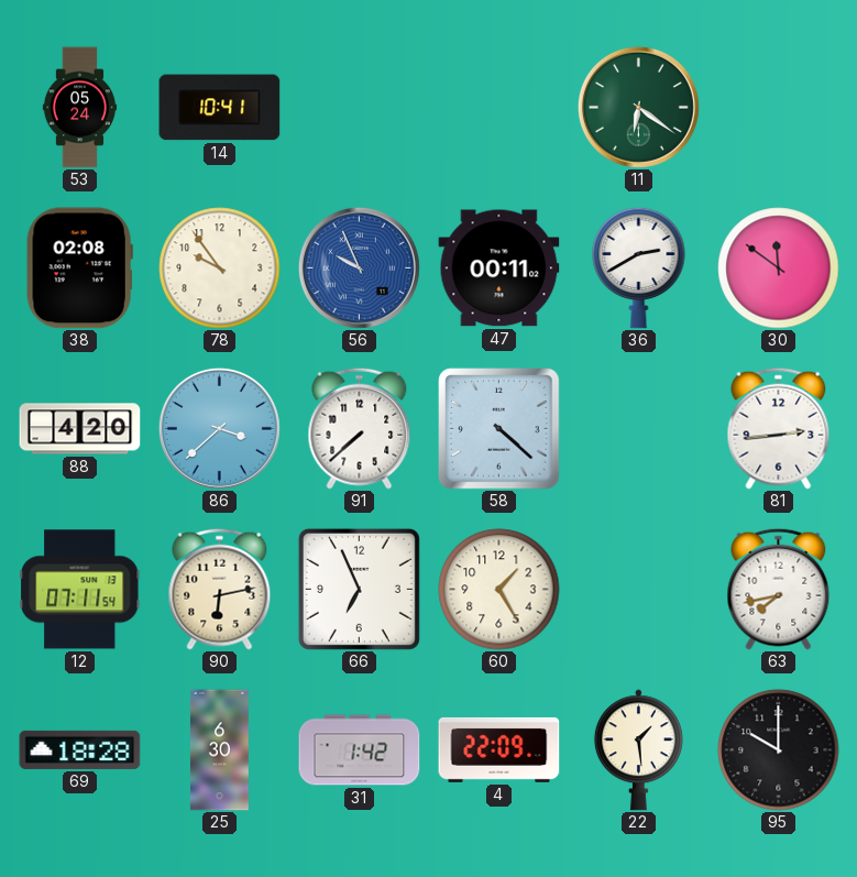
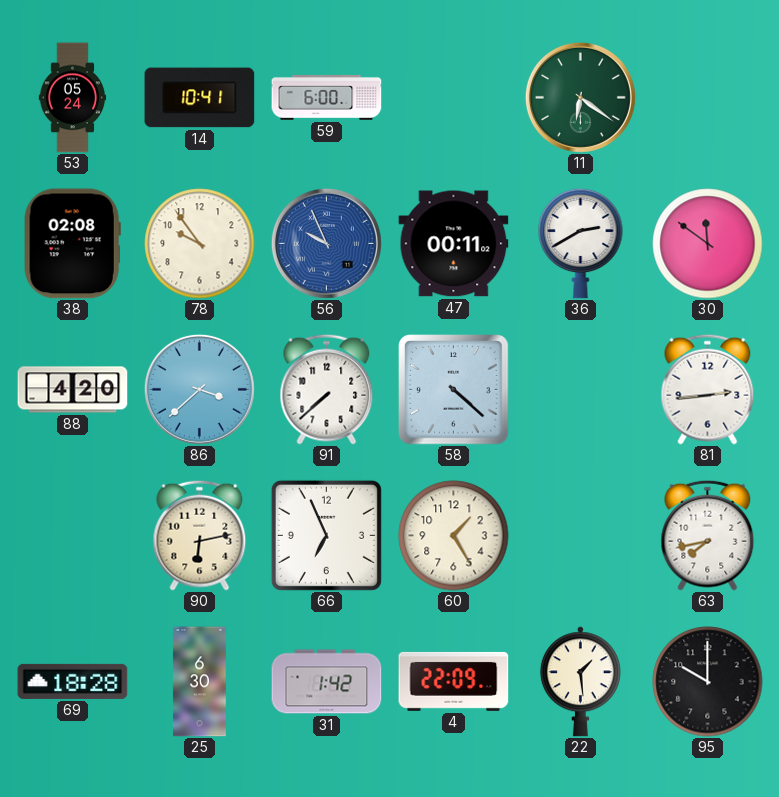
59: none -> 6:00
12: 07:11 -> none
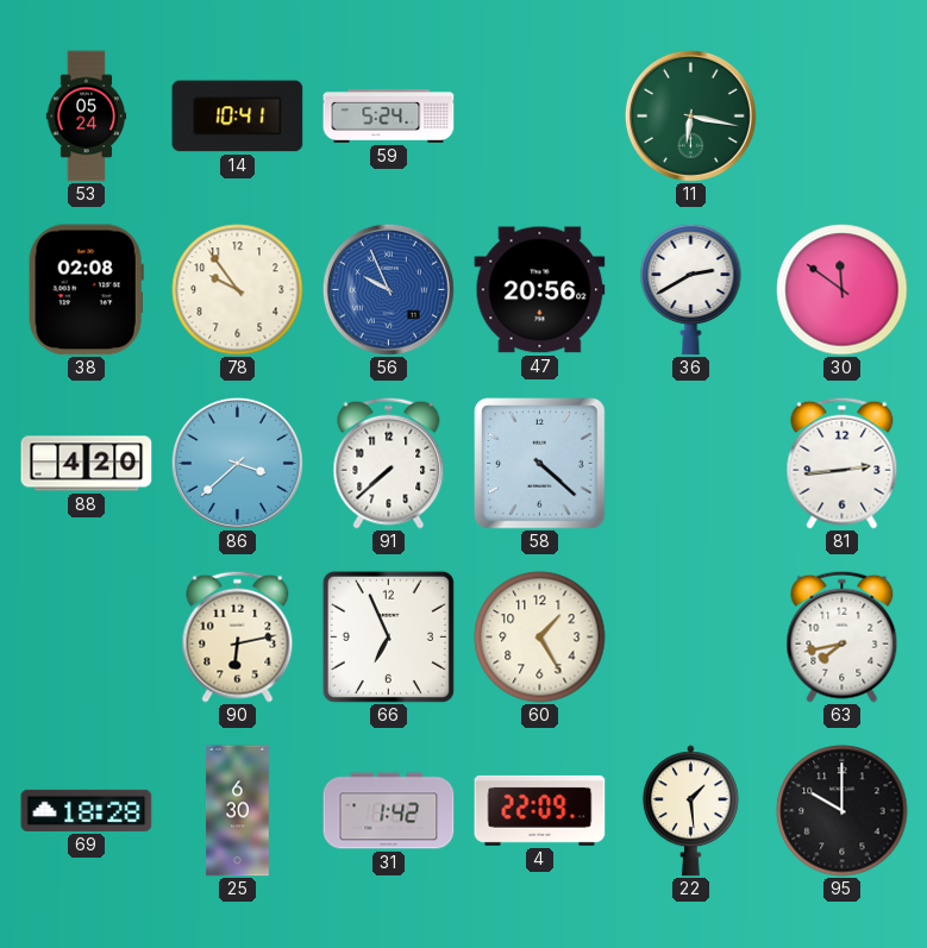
59: 6:00 -> 5:24
11: 6:21 -> 6:17
47: 00:11 -> 20:56
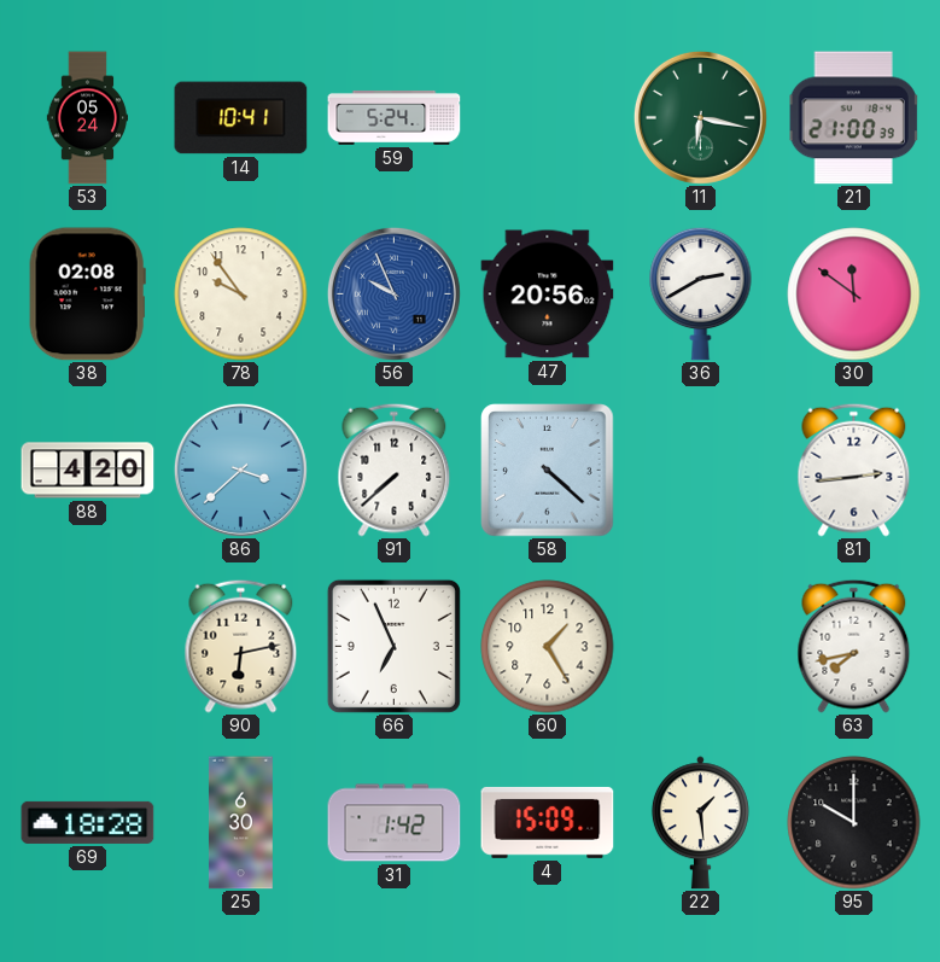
21: none -> 21:00
4: 22:09 -> 15:09
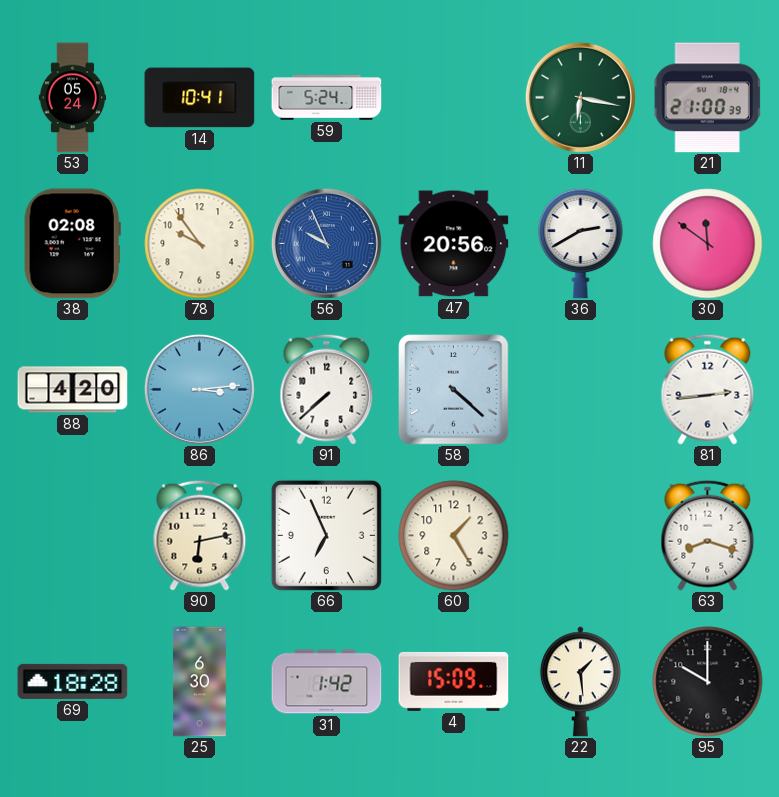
86: 3:38 -> 3:14
63: 7:43 -> 8:18
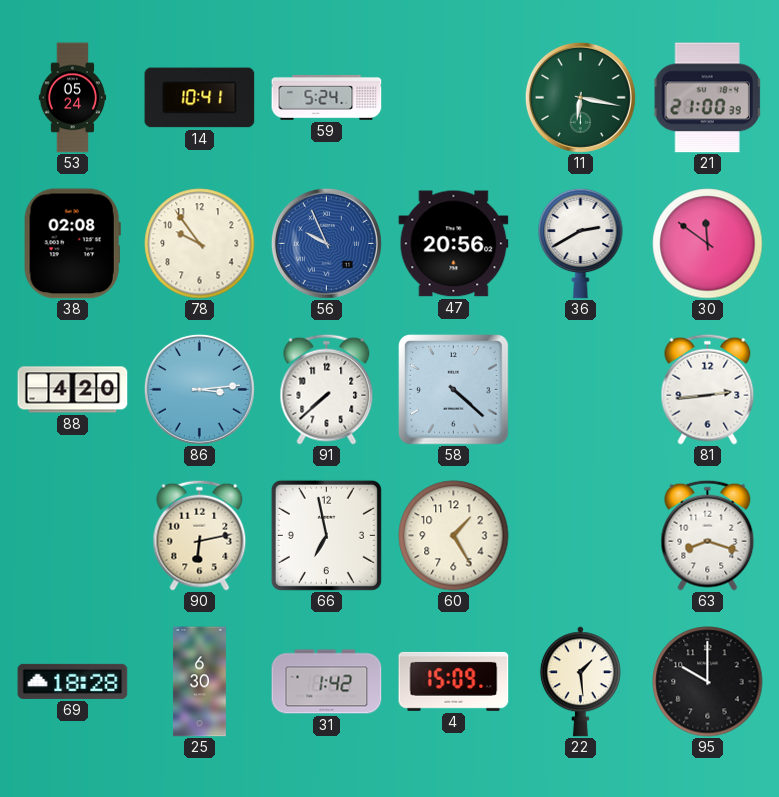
66: 6:56 -> 6:58
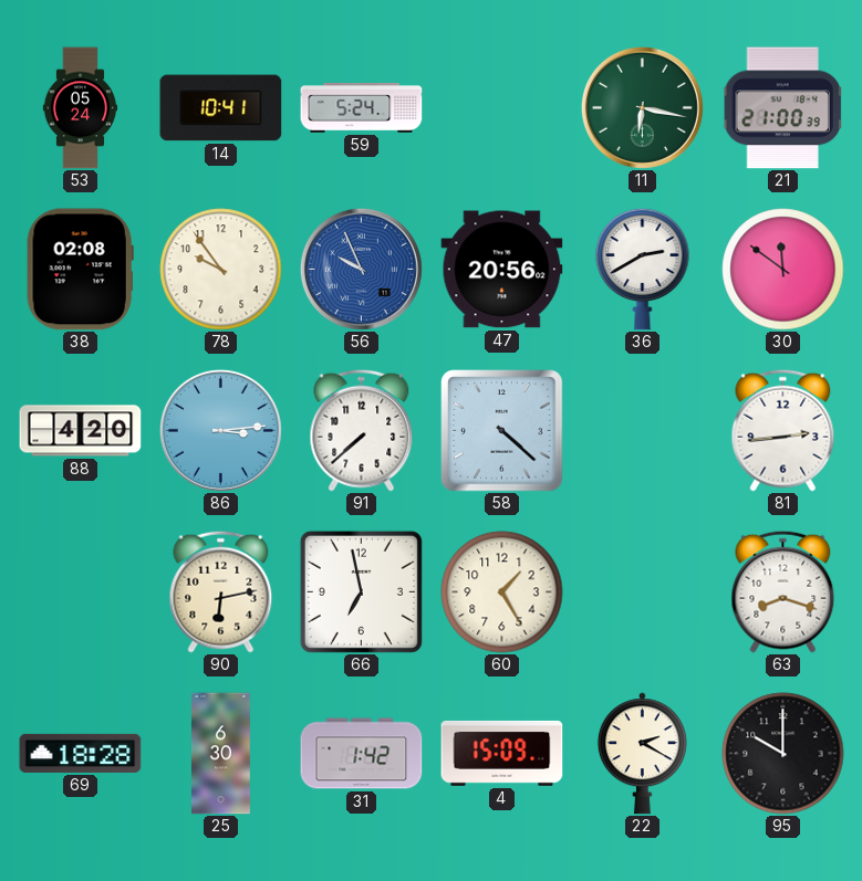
22: 1:29 -> 2:20
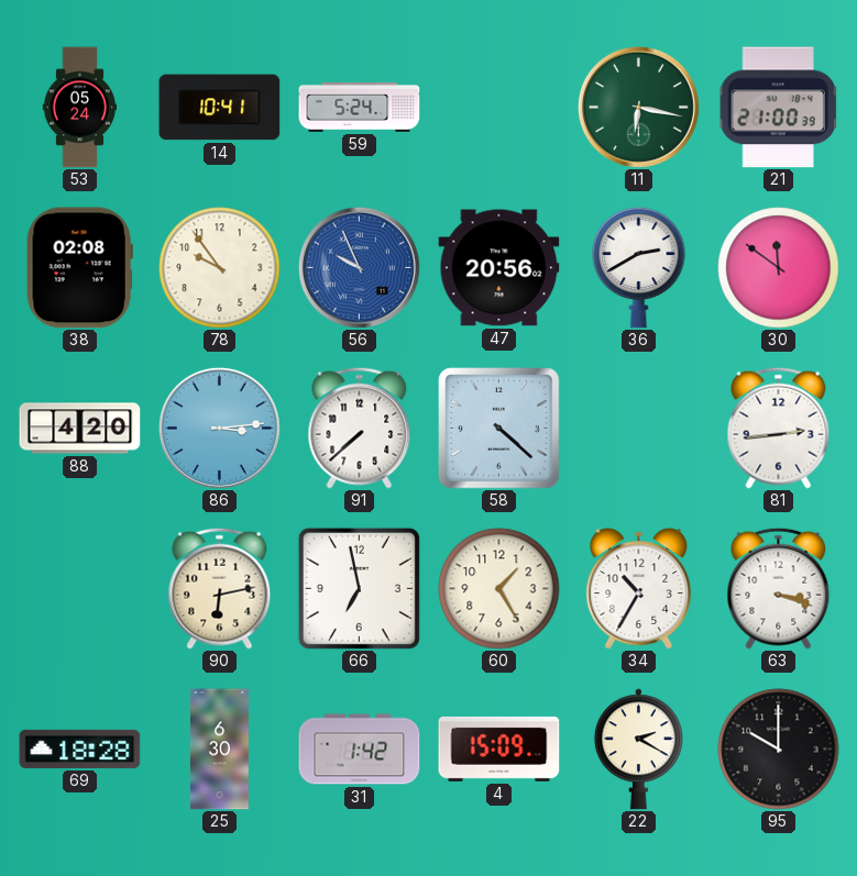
34: none -> 10:35
63: 8:18 -> 3:18
